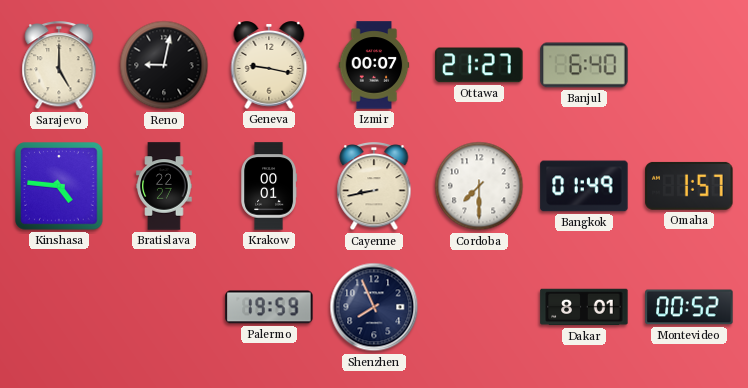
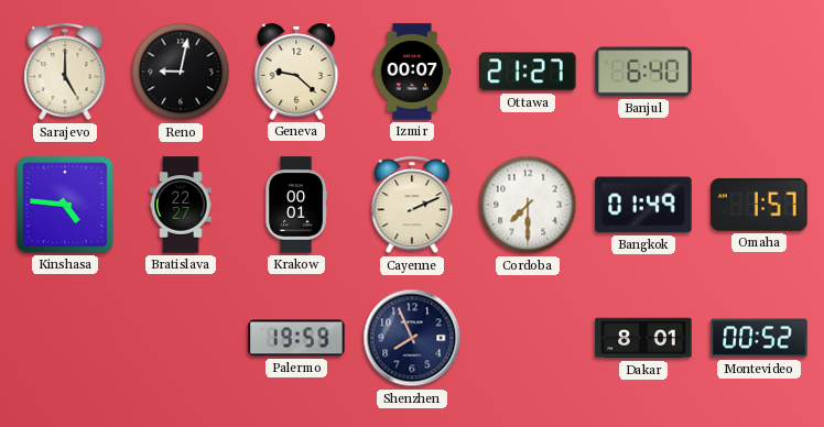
Geneva: 9:17 -> 9:22
Cayenne: 8:43 -> 2:11
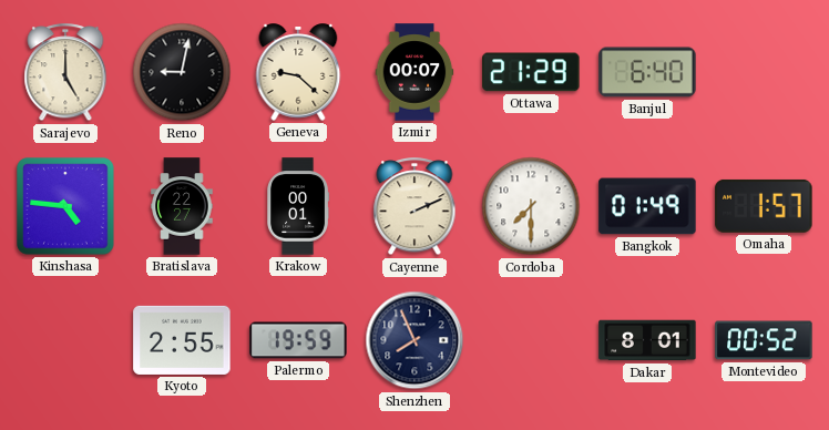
Ottawa: 21:27 -> 21:29
Kyoto: none -> 2:55
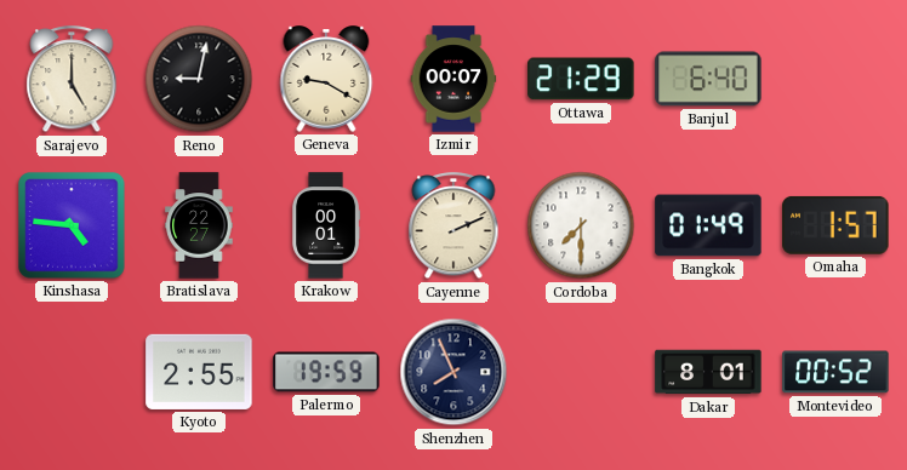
Geneva: 9:22 -> 9:20
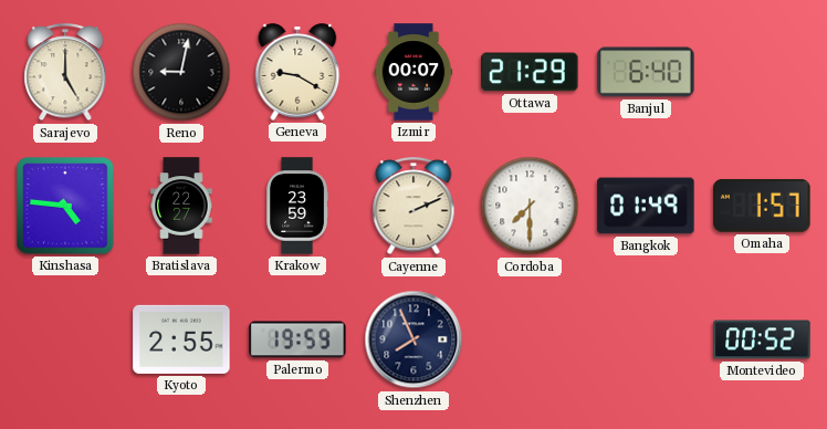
Krakow: 00:01 -> 23:59
Dakar: 8:01 -> none
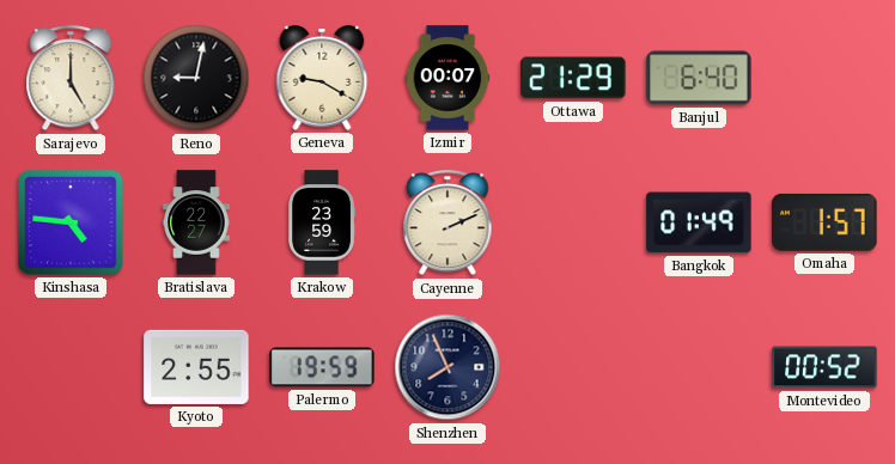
Cordoba: 7:30 -> none
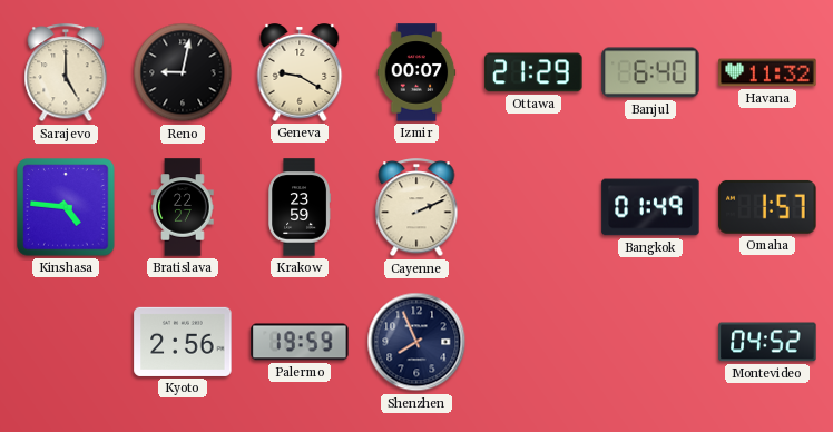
Havana: none -> 11:32
Kyoto: 2:55 -> 2:56
Montevideo: 00:52 -> 04:52
